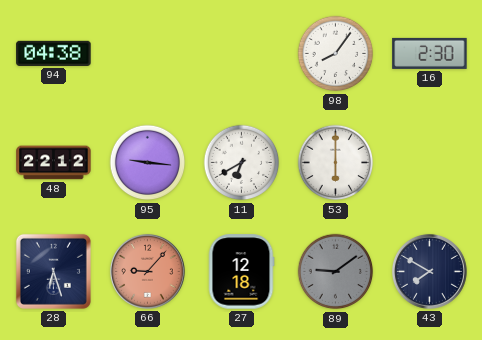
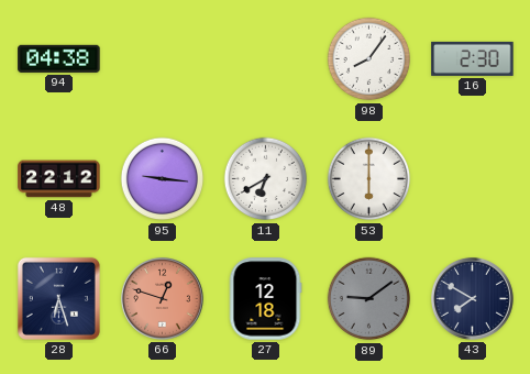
66: 9:07 -> 12:48
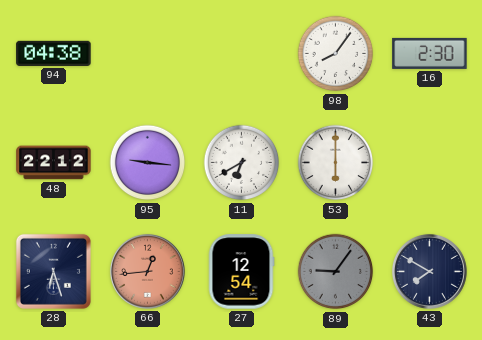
66: 12:48 -> 12:44
27: 12:18 -> 12:54
89: 9:09 -> 9:06
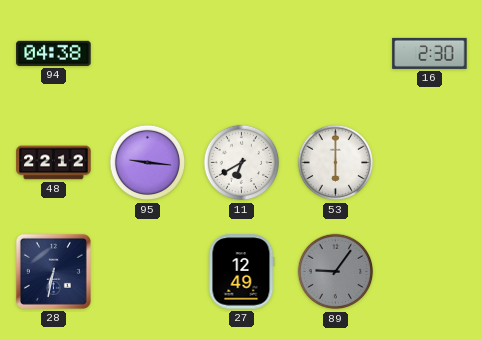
98: 8:06 -> none
28: 6:27 -> 6:32
66: 12:44 -> none
27: 12:54 -> 12:49
43: 7:50 -> none
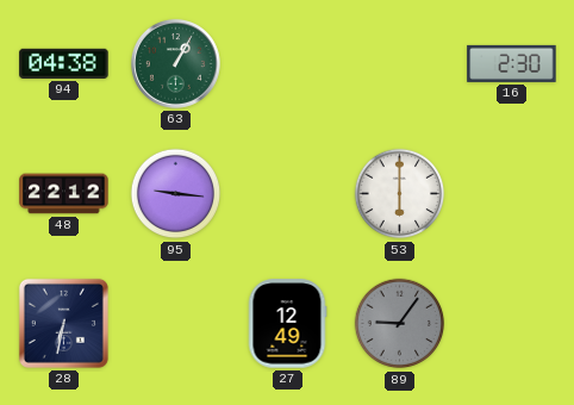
63: none -> 1:05
11: 6:40 -> none
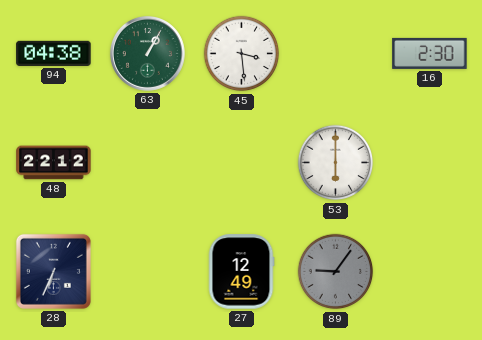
45: none -> 3:29
95: 9:16 -> none
28: 6:32 -> 6:34
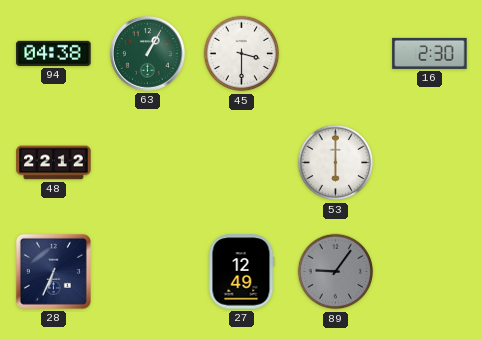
45: 3:29 -> 3:30
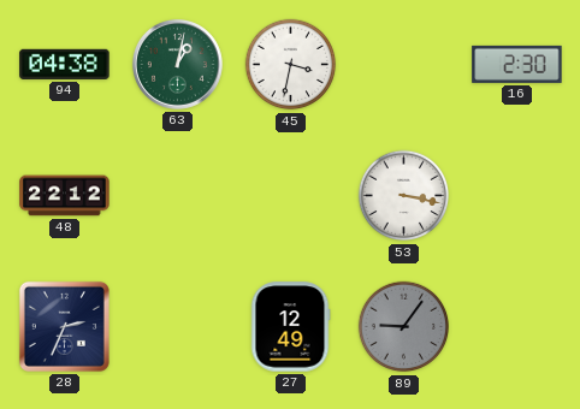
63: 1:05 -> 1:02
45: 3:30 -> 3:32
53: 6:00 -> 3:17
28: 6:34 -> 2:34
